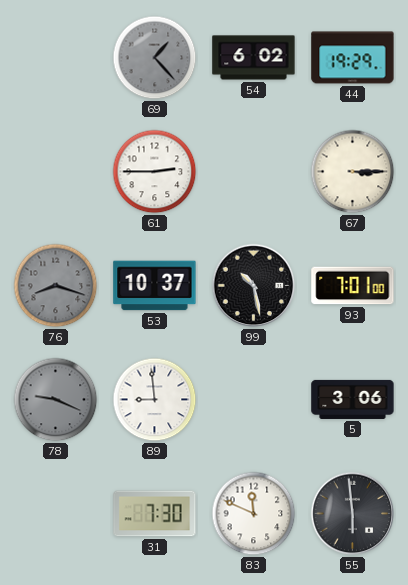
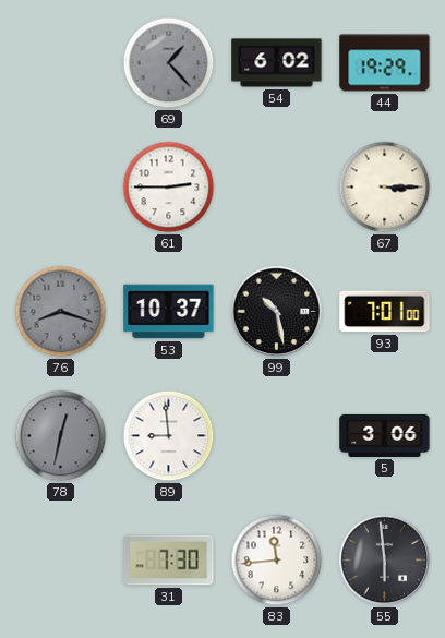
78: 9:19 -> 12:32
83: 11:49 -> 11:44
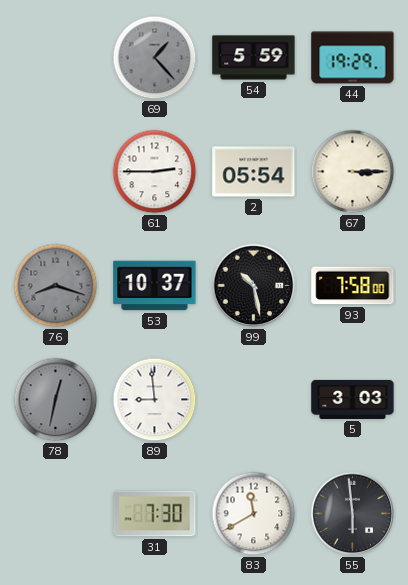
54: 6:02 -> 5:59
2: none -> 05:54
93: 7:01 -> 7:58
5: 3:06 -> 3:03
83: 11:44 -> 11:40
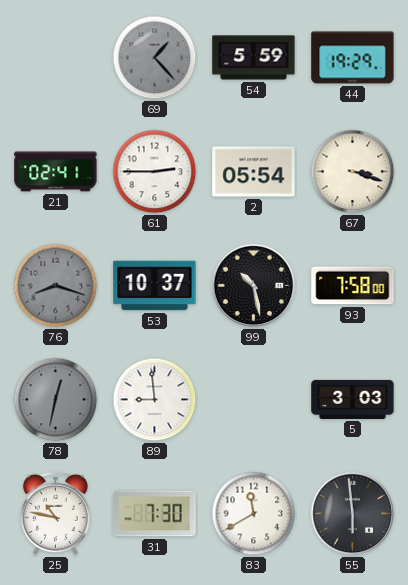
21: none -> 02:41
67: 3:15 -> 3:18
25: none -> 10:47
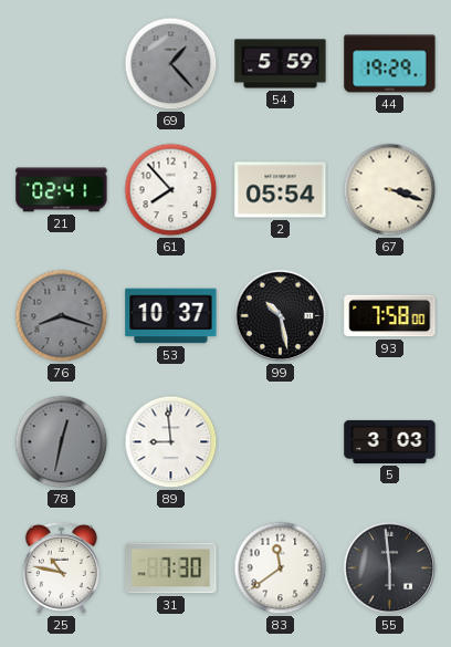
61: 2:45 -> 7:53
83: 11:40 -> 11:39
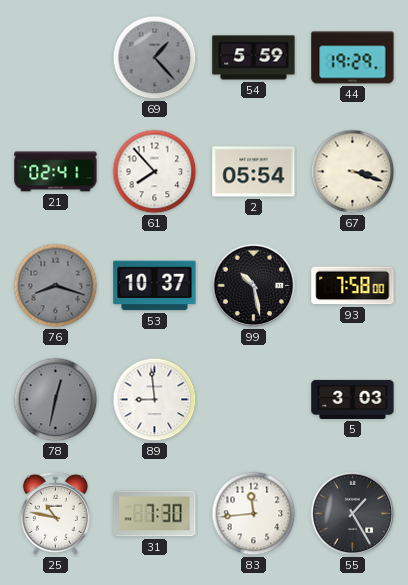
83: 11:39 -> 11:44
55: 5:59 -> 1:25
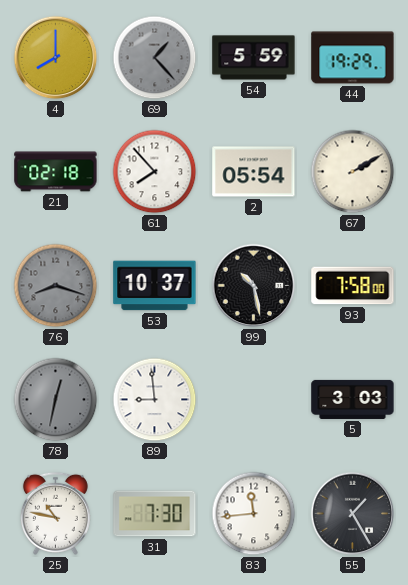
4: none -> 8:00
21: 02:41 -> 02:18
67: 3:18 -> 2:10
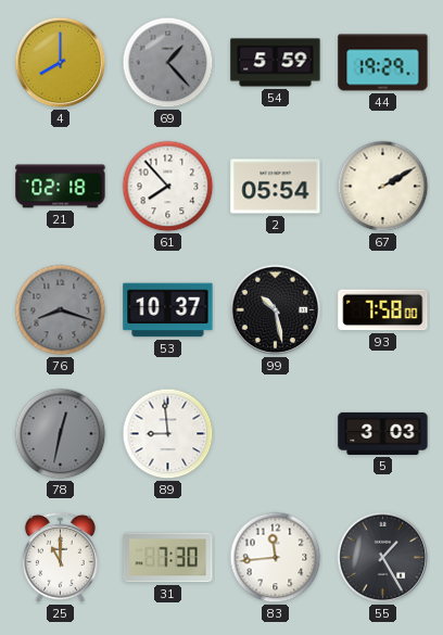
25: 10:47 -> 11:00
